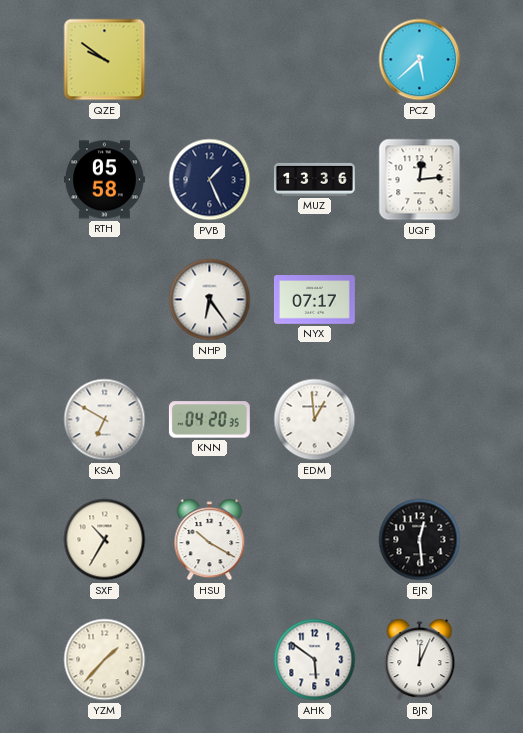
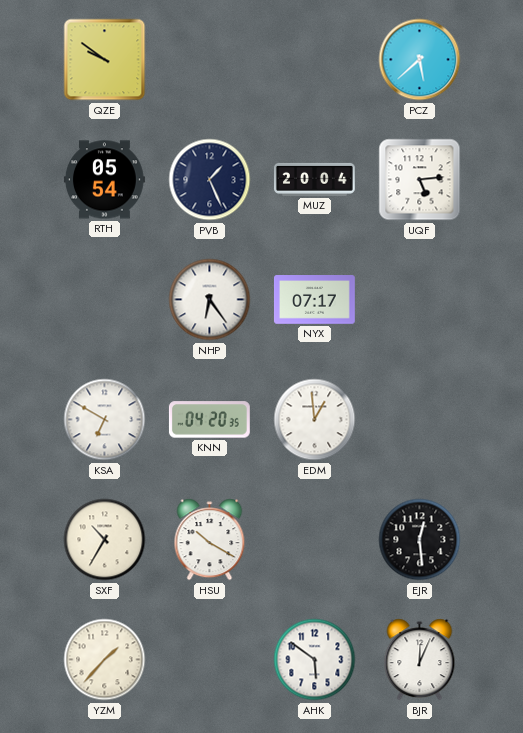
RTH: 05:58 -> 05:54
MUZ: 13:36 -> 20:04
UQF: 12:14 -> 5:14
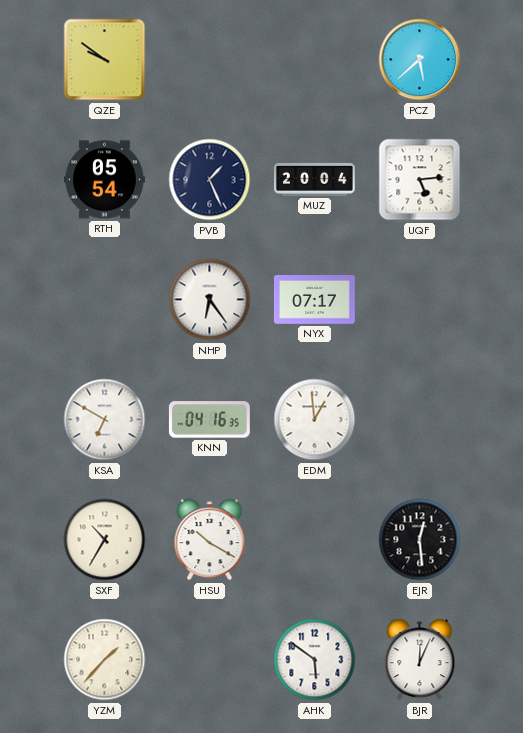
KNN: 04:20 -> 04:16
